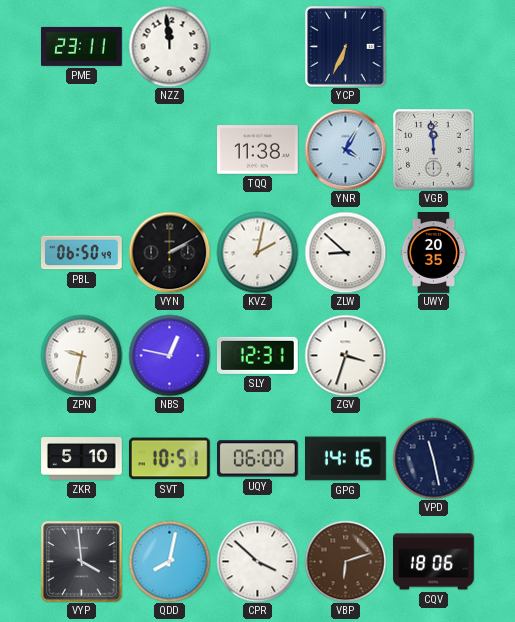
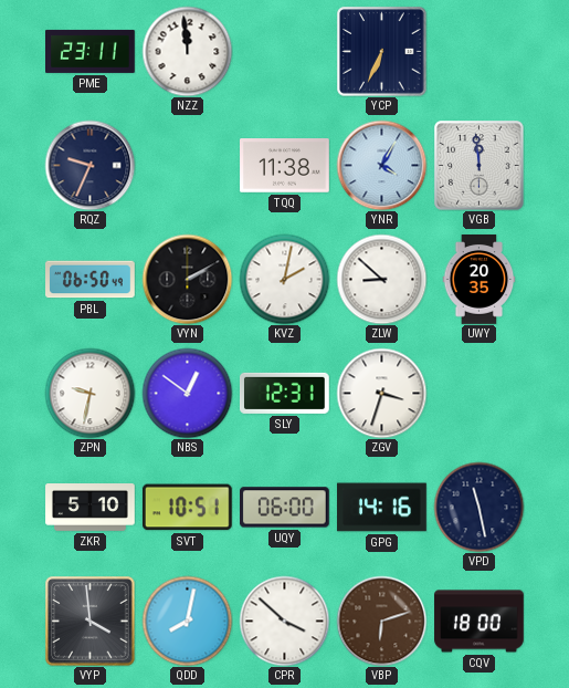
RQZ: none -> 9:34
NBS: 12:47 -> 12:51
CQV: 18:06 -> 18:00
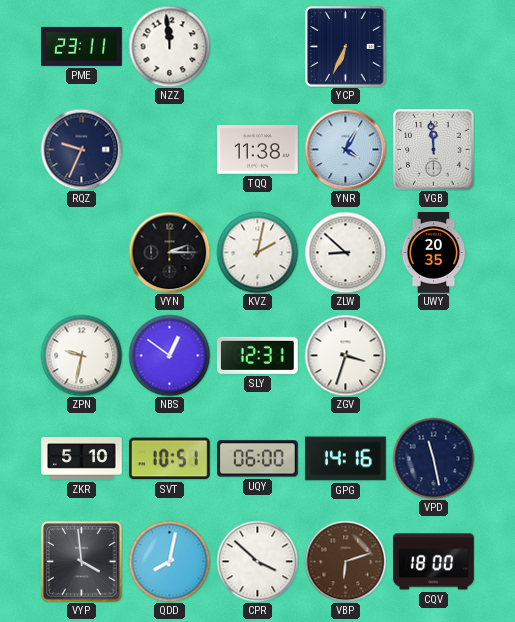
PBL: 06:50 -> none
VYN: 2:10 -> 2:15
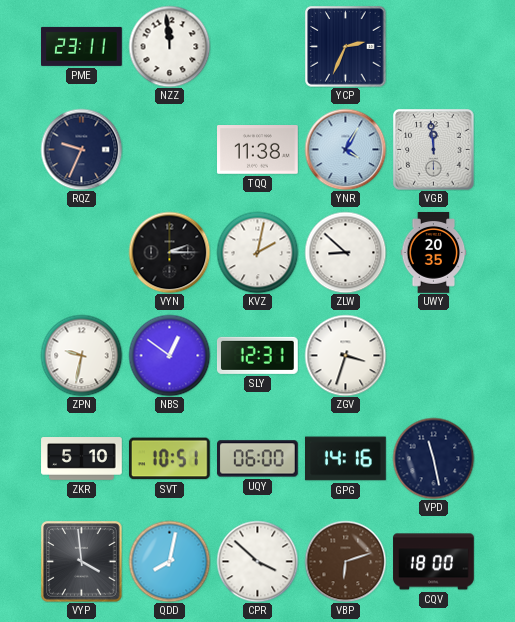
YCP: 6:34 -> 2:34
